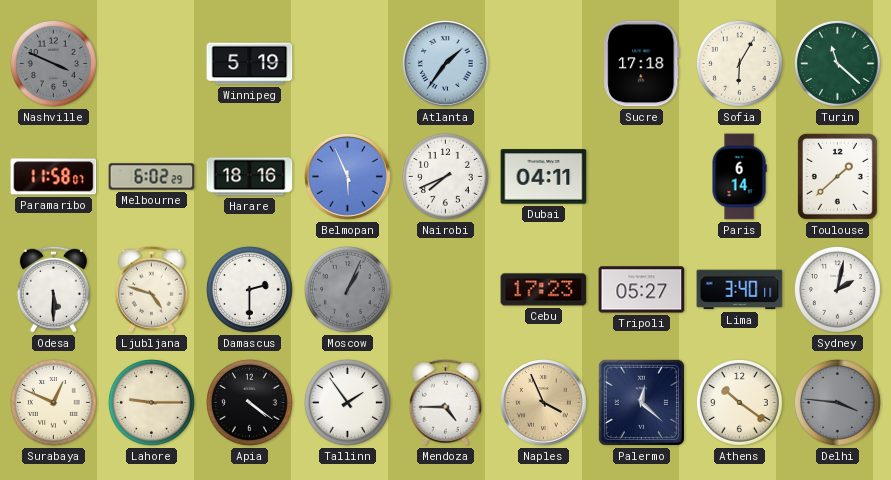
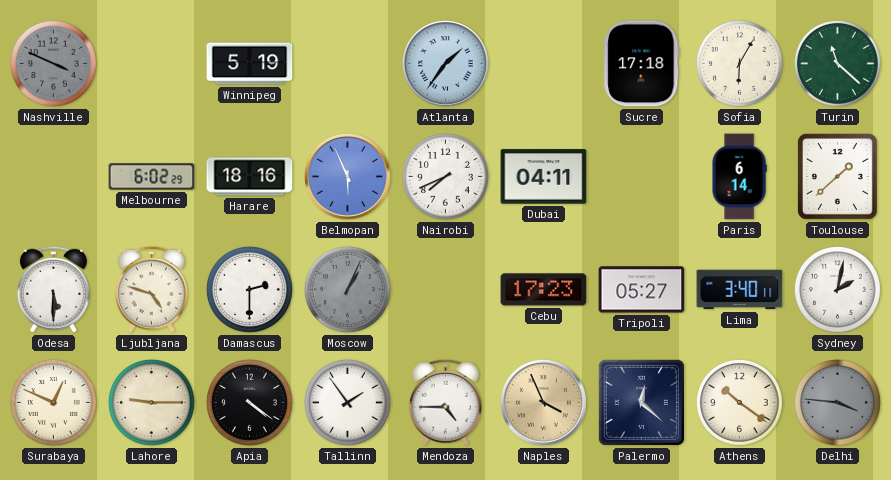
Paramaribo: 11:58 -> none
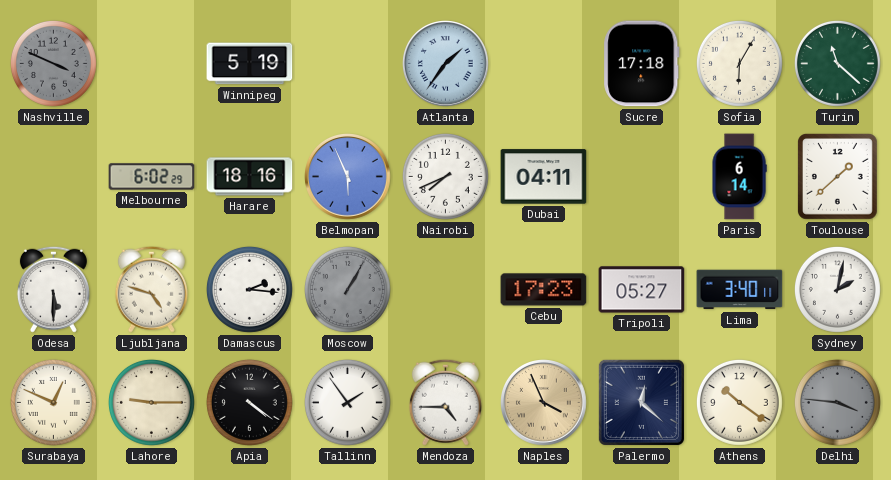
Damascus: 2:30 -> 2:16
Moscow: 1:04 -> 1:05
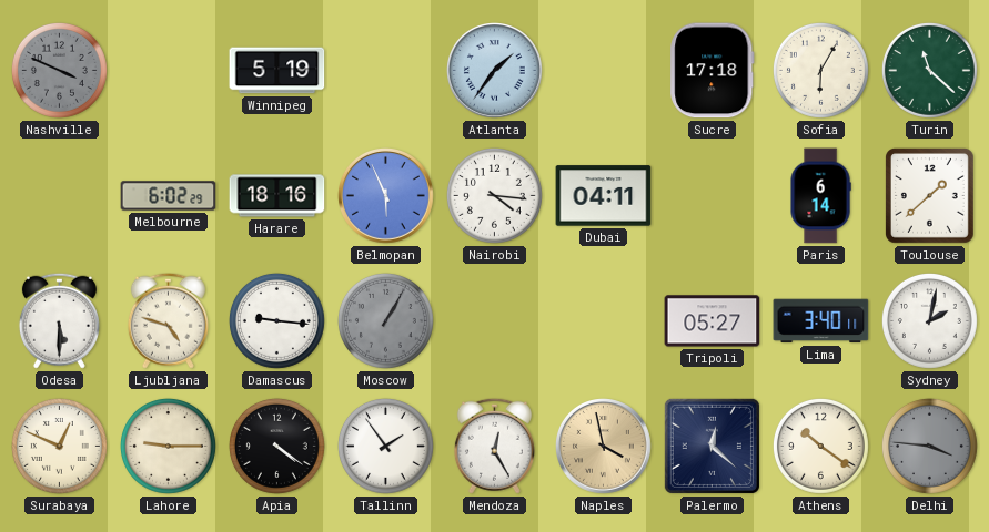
Nairobi: 7:41 -> 4:16
Damascus: 2:16 -> 9:16
Cebu: 17:23 -> none
Mendoza: 4:45 -> 12:25
Naples: 3:56 -> 3:58
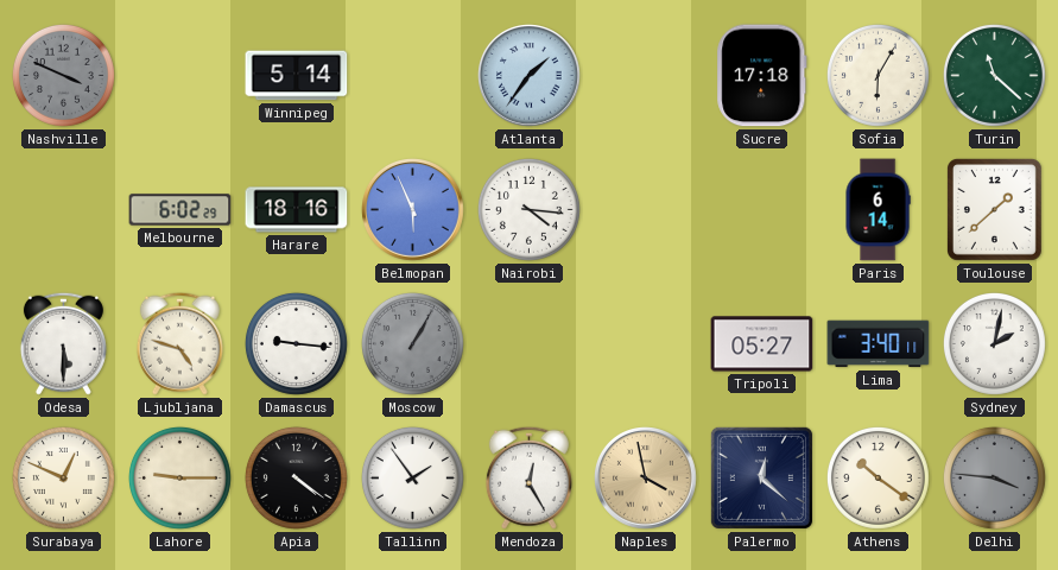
Winnipeg: 5:19 -> 5:14
Dubai: 04:11 -> none
